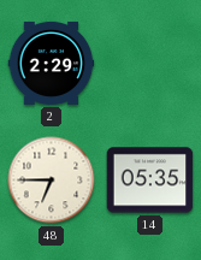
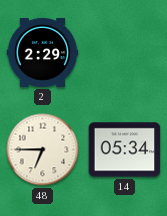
14: 05:35 -> 05:34
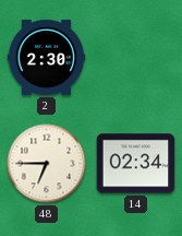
2: 2:29 -> 2:30
14: 05:34 -> 02:34
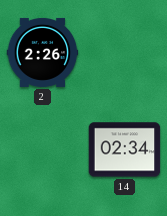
2: 2:30 -> 2:26
48: 6:45 -> none
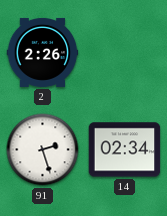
91: none -> 2:27
